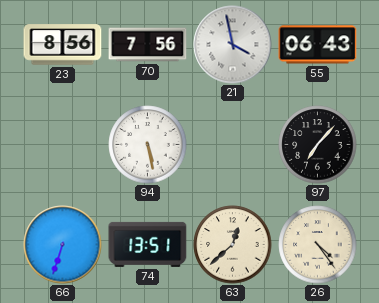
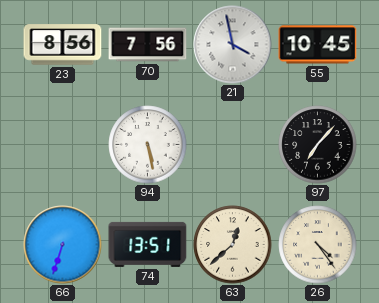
55: 06:43 -> 10:45
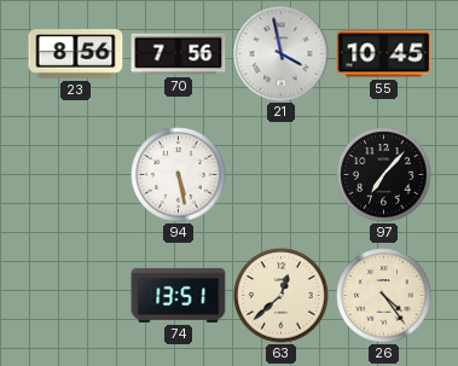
66: 6:33 -> none
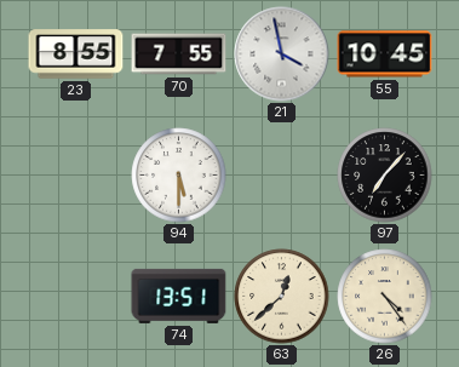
23: 8:56 -> 8:55
70: 7:56 -> 7:55
94: 5:28 -> 5:30
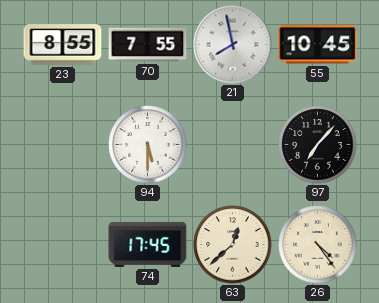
21: 3:58 -> 7:58
74: 13:51 -> 17:45
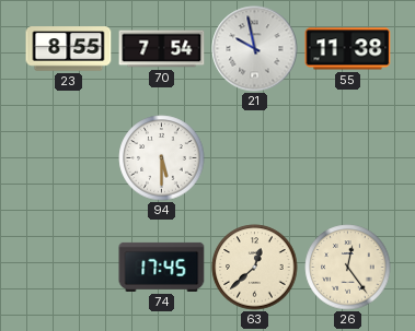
70: 7:55 -> 7:54
21: 7:58 -> 9:58
55: 10:45 -> 11:38
97: 7:07 -> none
26: 4:24 -> 12:24
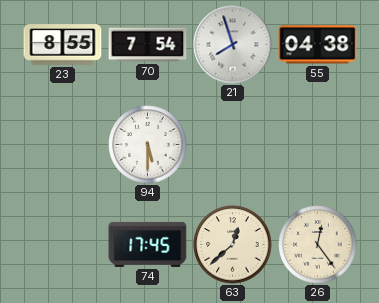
21: 9:58 -> 7:57
55: 11:38 -> 04:38
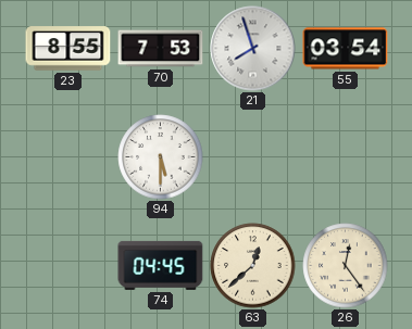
70: 7:54 -> 7:53
55: 04:38 -> 03:54
74: 17:45 -> 04:45
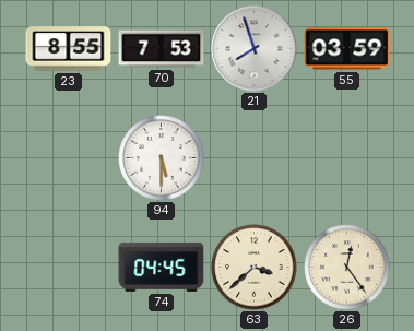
55: 03:54 -> 03:59
63: 12:38 -> 3:38
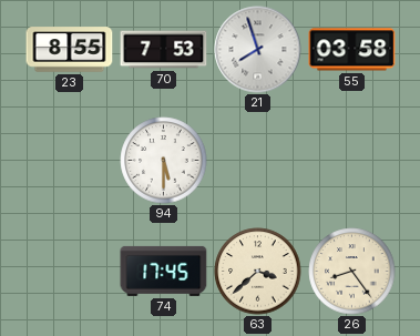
55: 03:59 -> 03:58
74: 04:45 -> 17:45
26: 12:24 -> 8:24
